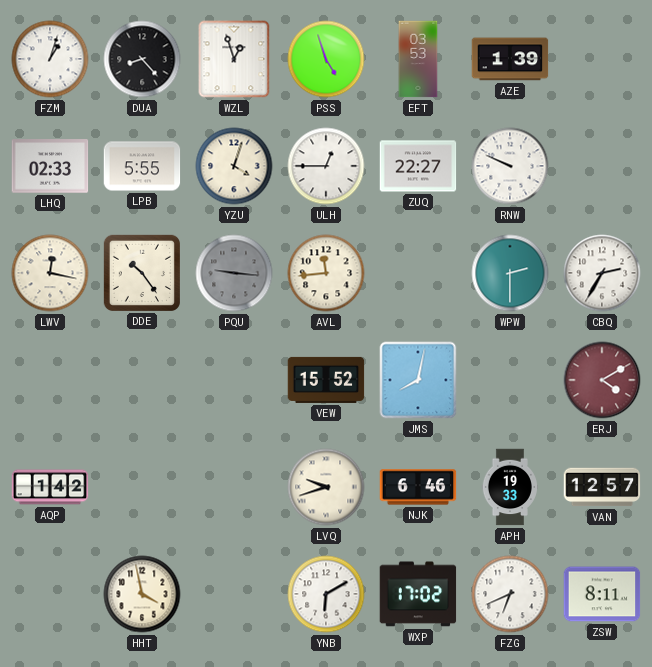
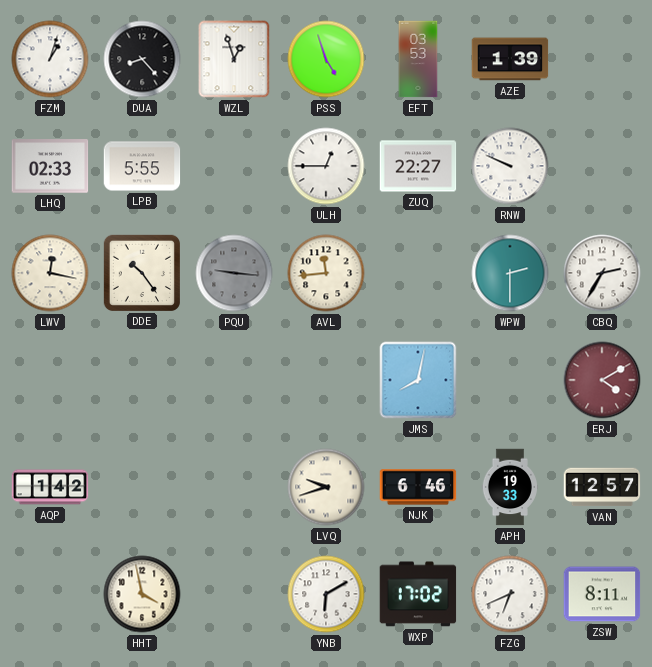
YZU: 4:03 -> none
VEW: 15:52 -> none
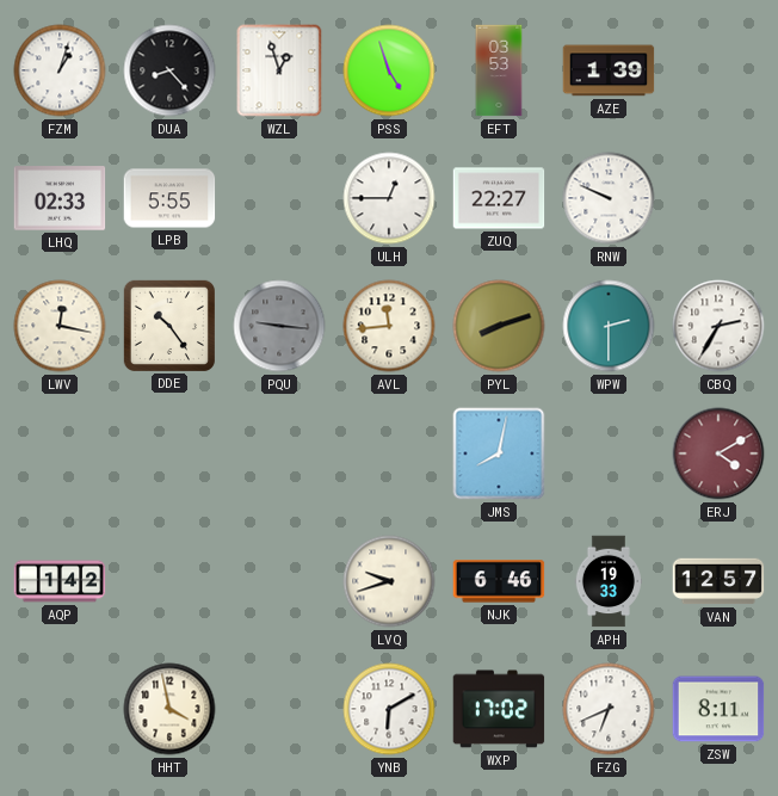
PYL: none -> 8:12
